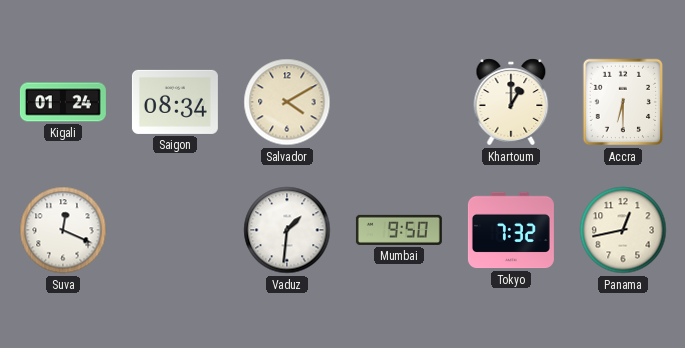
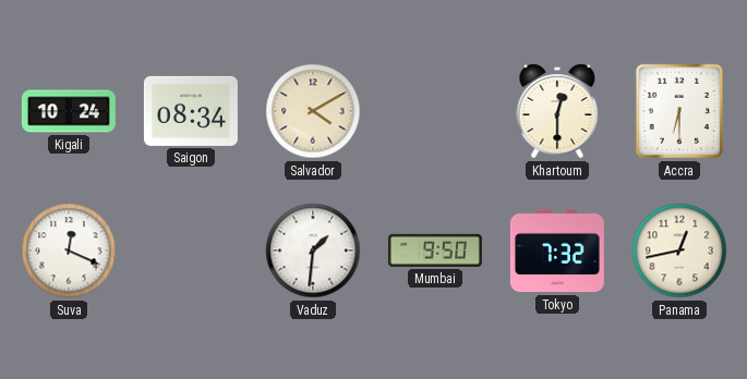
Kigali: 01:24 -> 10:24
Khartoum: 1:00 -> 12:30
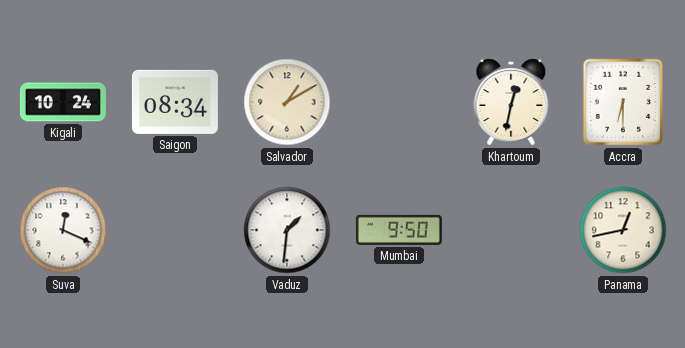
Salvador: 4:10 -> 1:10
Khartoum: 12:30 -> 12:32
Tokyo: 7:32 -> none
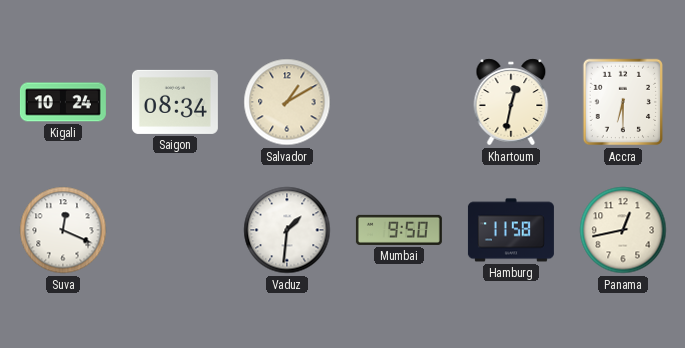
Hamburg: none -> 11:58
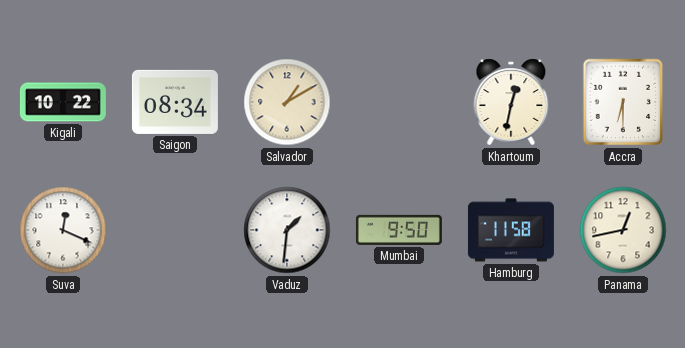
Kigali: 10:24 -> 10:22
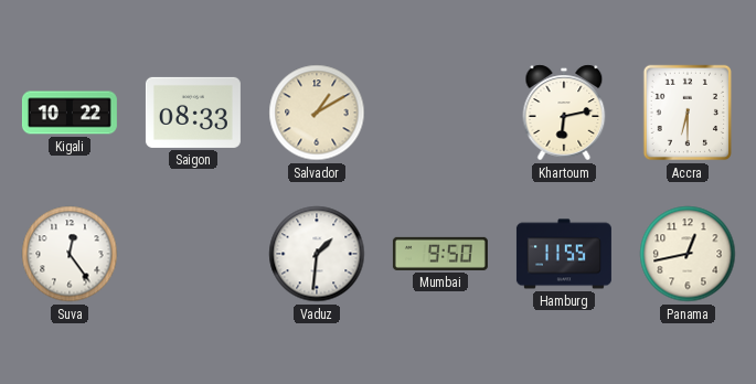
Saigon: 08:34 -> 08:33
Khartoum: 12:32 -> 6:13
Suva: 12:19 -> 12:24
Hamburg: 11:58 -> 11:55
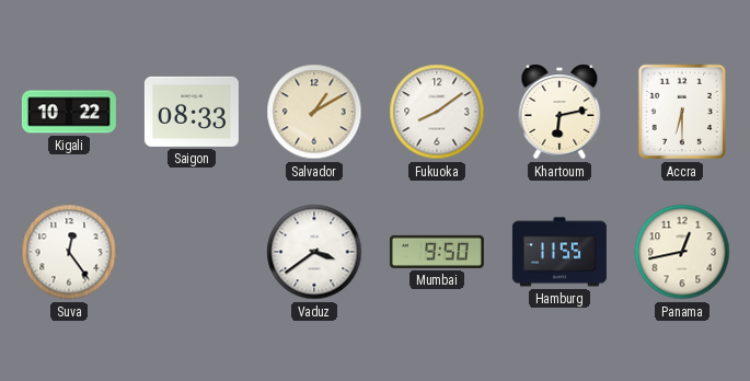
Fukuoka: none -> 8:09
Vaduz: 1:31 -> 3:39
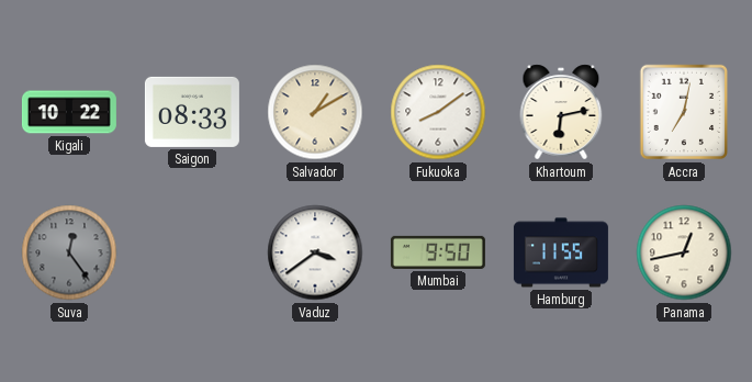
Accra: 6:30 -> 7:02
Suva dial: white -> grey
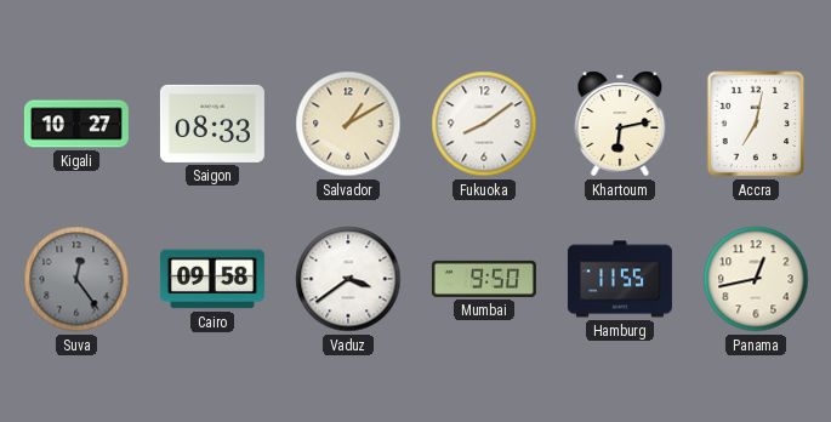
Kigali: 10:22 -> 10:27
Cairo: none -> 09:58
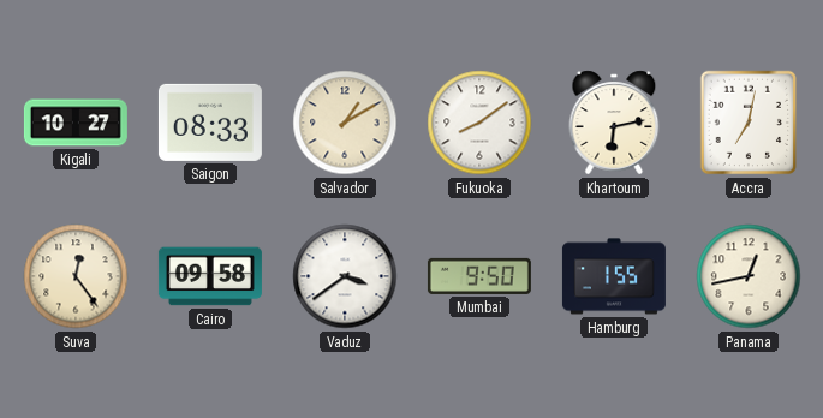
Suva dial: grey -> cream
Hamburg: 11:55 -> 1:55
